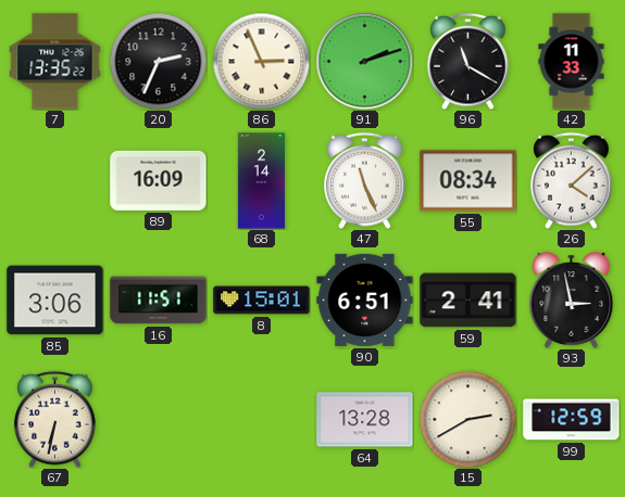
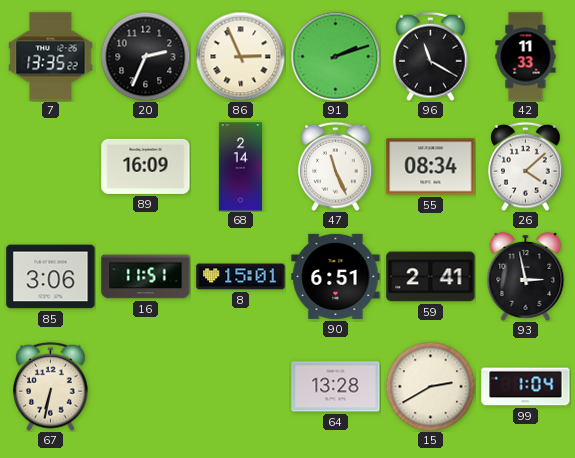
99: 12:59 -> 1:04
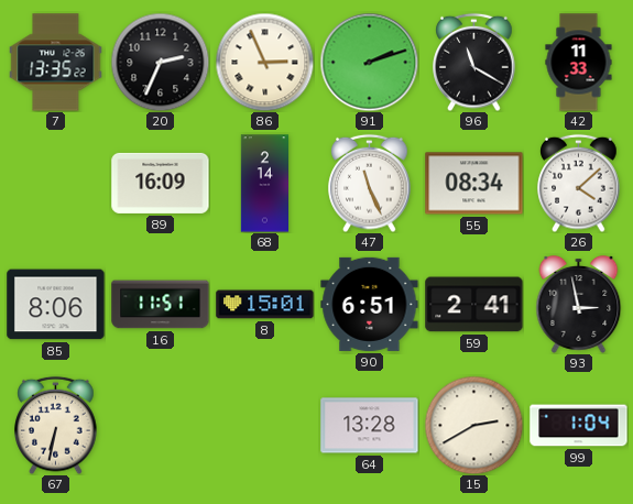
85: 3:06 -> 8:06
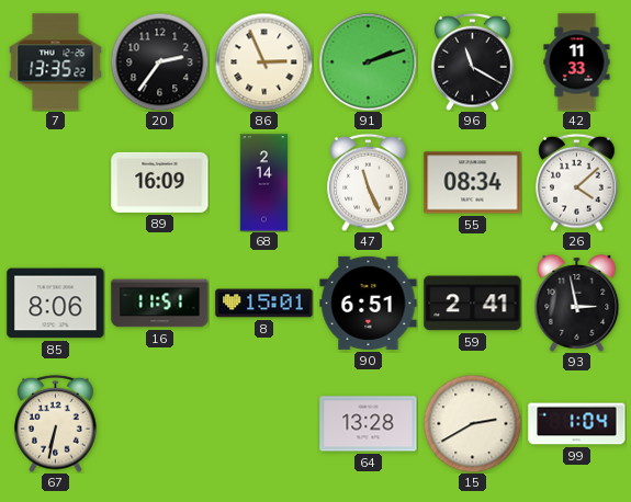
20: 2:34 -> 2:36
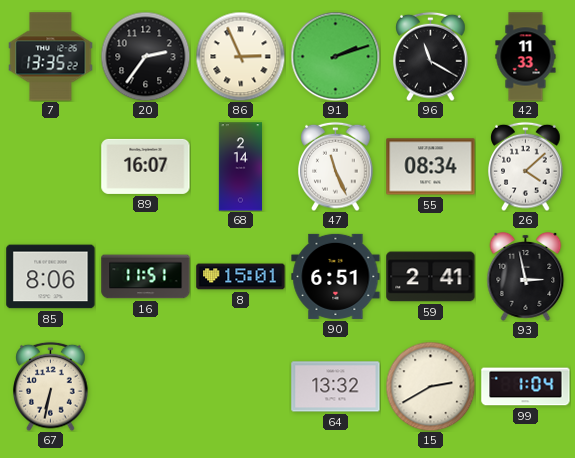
89: 16:09 -> 16:07
64: 13:28 -> 13:32
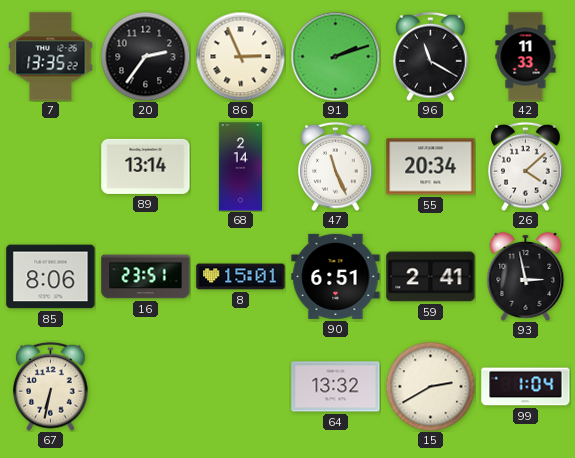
89: 16:07 -> 13:14
55: 08:34 -> 20:34
16: 11:51 -> 23:51
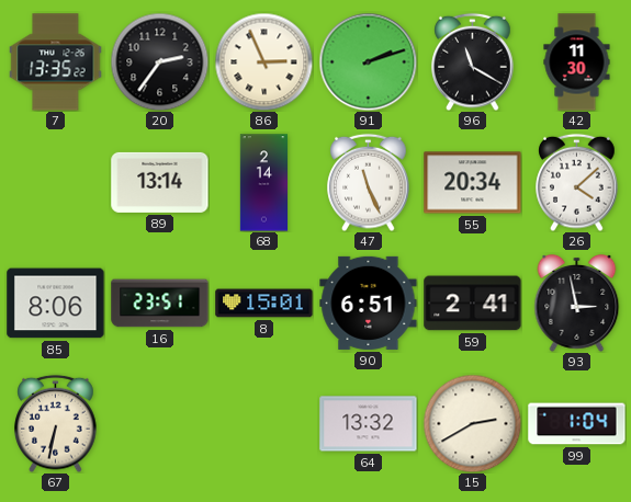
42: 11:33 -> 11:30
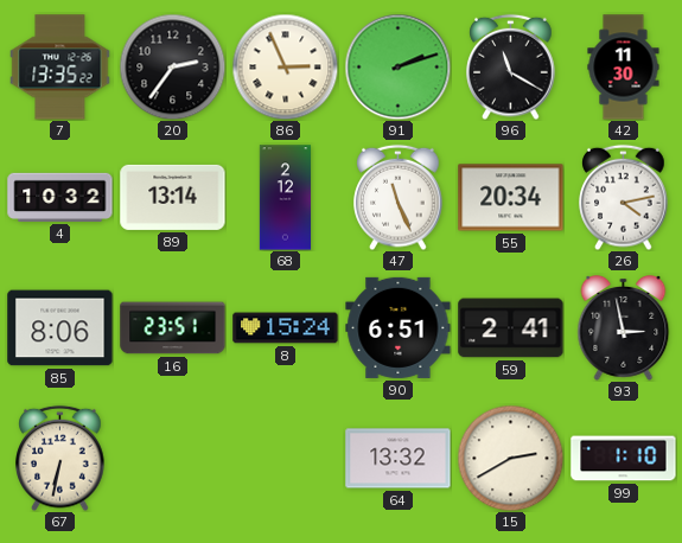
4: none -> 10:32
68: 2:14 -> 2:12
26: 4:08 -> 4:13
8: 15:01 -> 15:24
99: 1:04 -> 1:10
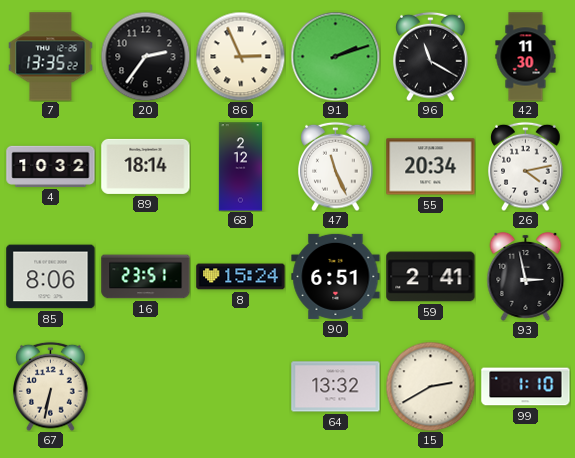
89: 13:14 -> 18:14
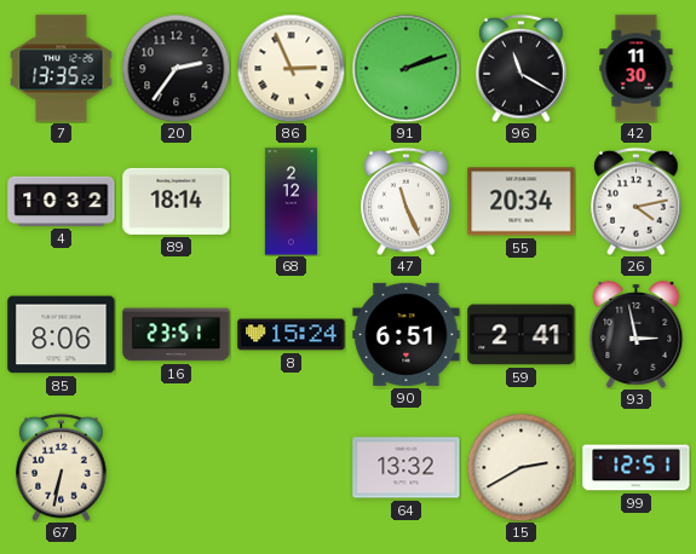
99: 1:10 -> 12:51
